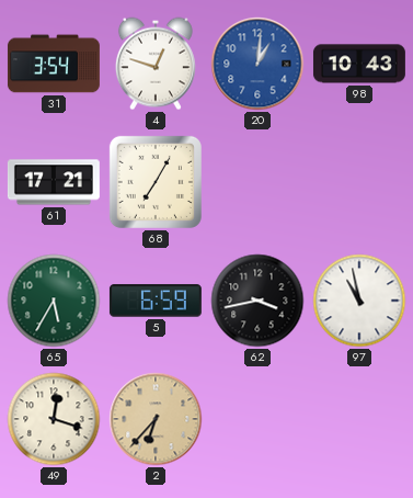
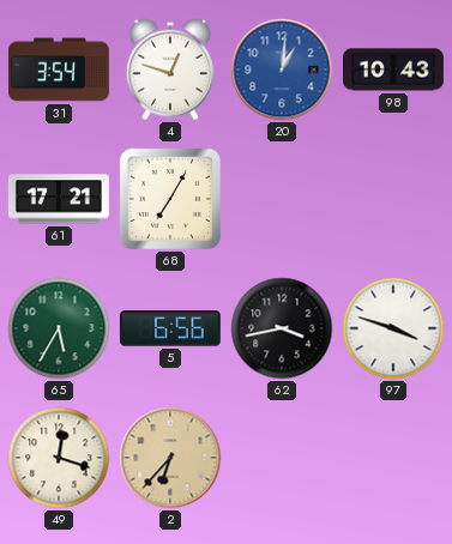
5: 6:59 -> 6:56
97: 10:58 -> 3:48
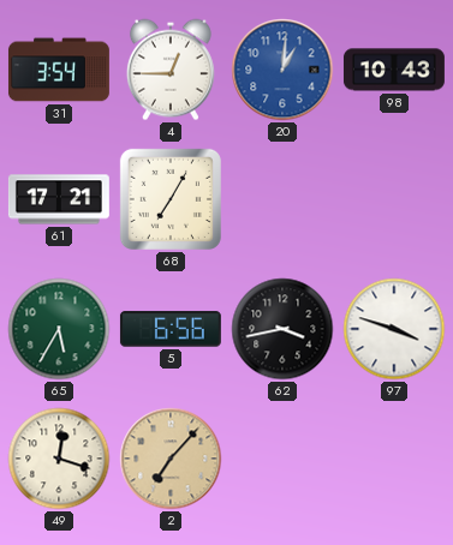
4: 12:48 -> 12:45
2: 6:37 -> 7:07
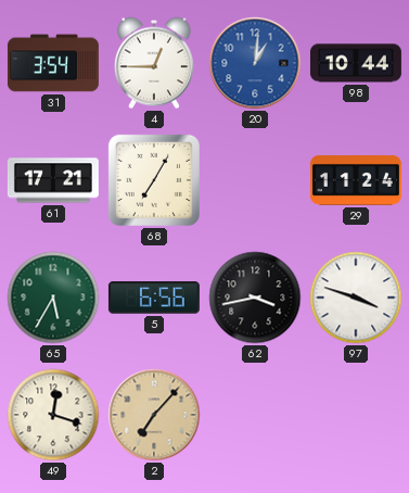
98: 10:43 -> 10:44
29: none -> 11:24
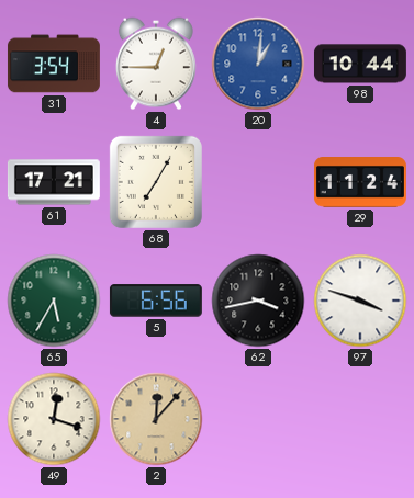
2: 7:07 -> 12:07
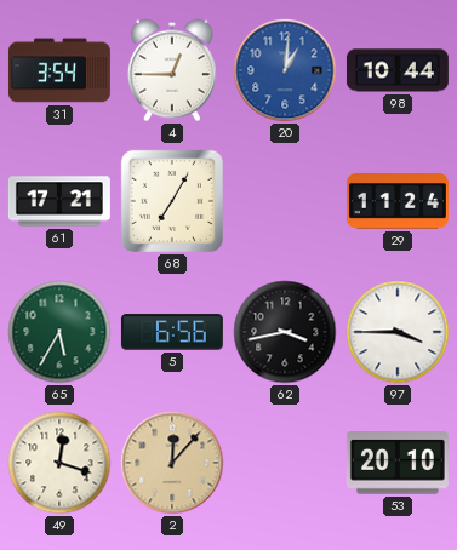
97: 3:48 -> 3:45
53: none -> 20:10
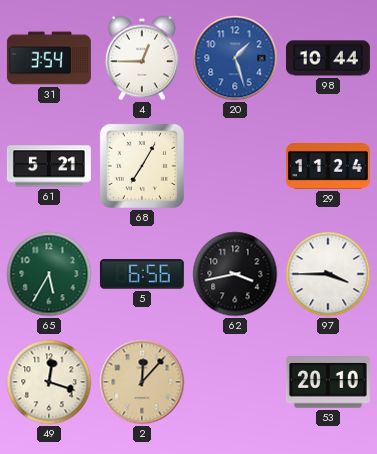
20: 1:01 -> 1:27
61: 17:21 -> 5:21
